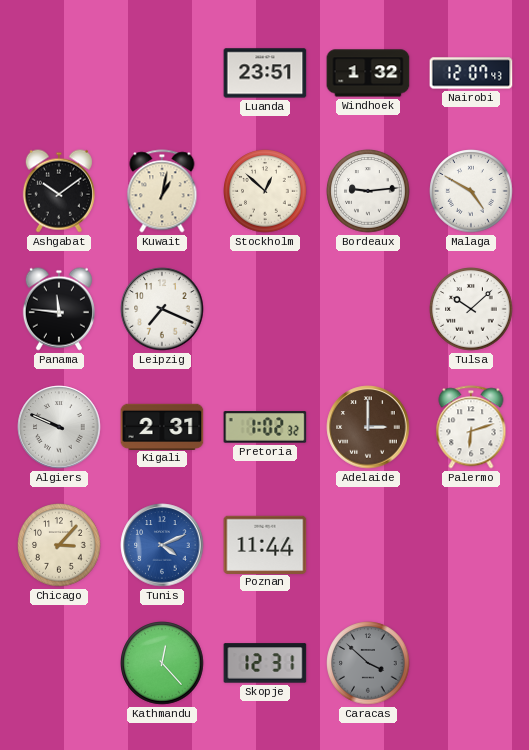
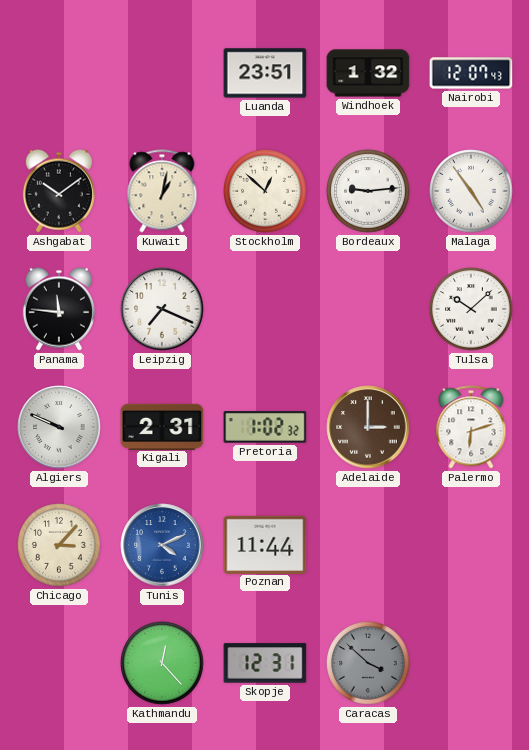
Malaga: 4:50 -> 4:54
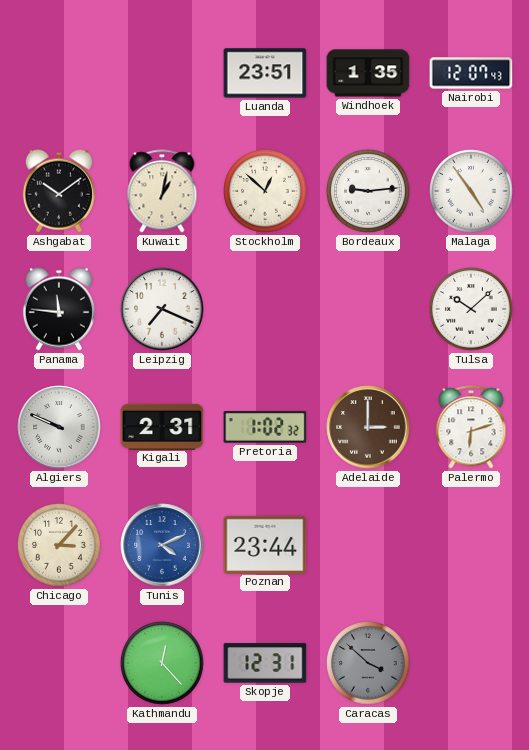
Windhoek: 1:32 -> 1:35
Poznan: 11:44 -> 23:44
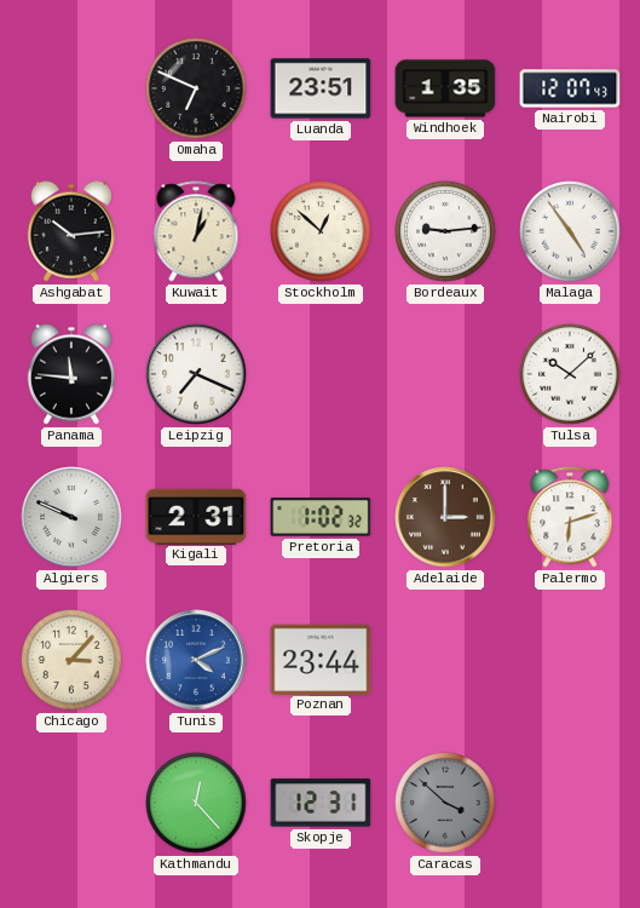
Omaha: none -> 6:49
Ashgabat: 10:09 -> 10:14
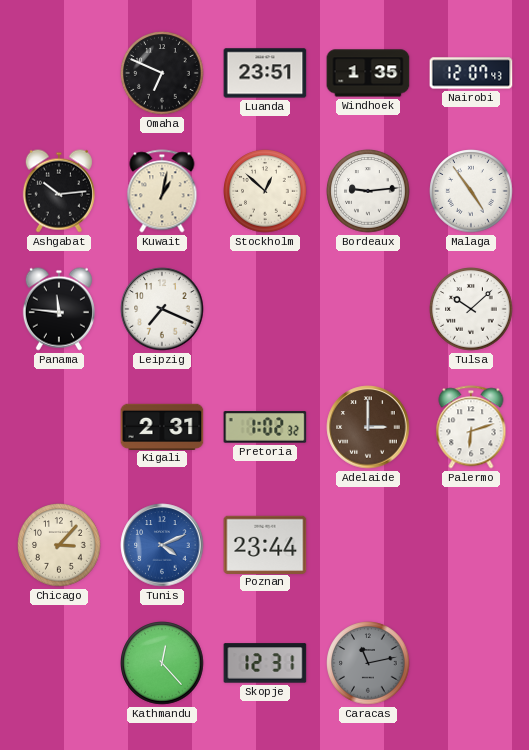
Algiers: 9:49 -> none
Caracas: 3:52 -> 11:13
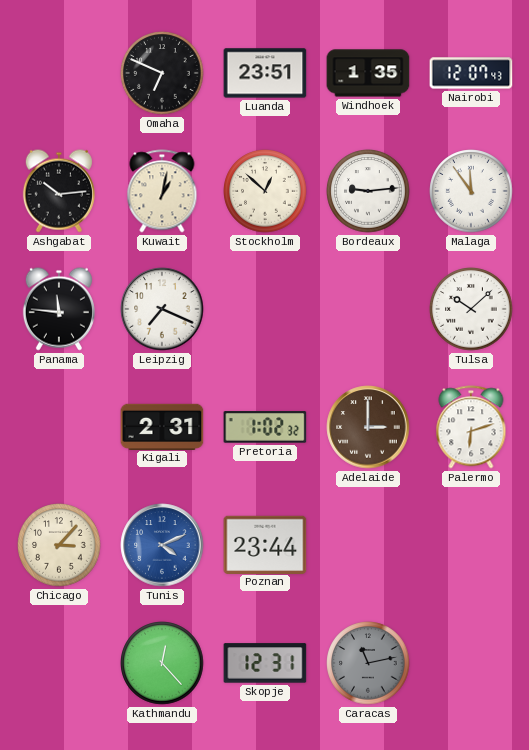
Malaga: 4:54 -> 11:54
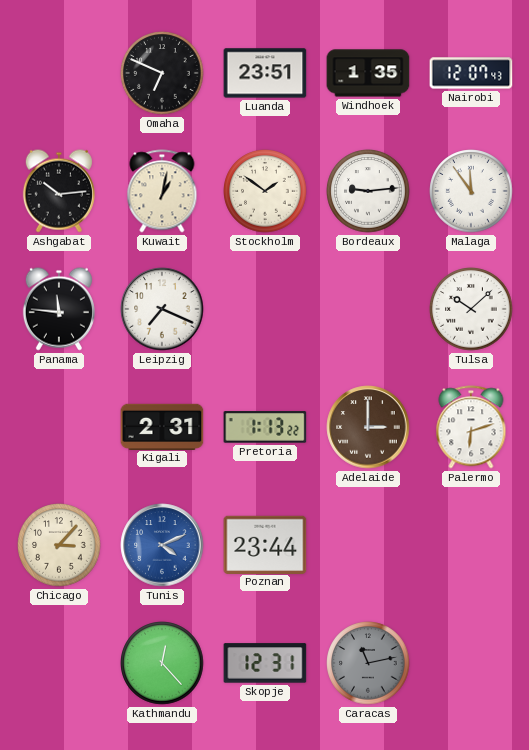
Stockholm: 12:52 -> 1:51
Pretoria: 1:02 -> 1:13
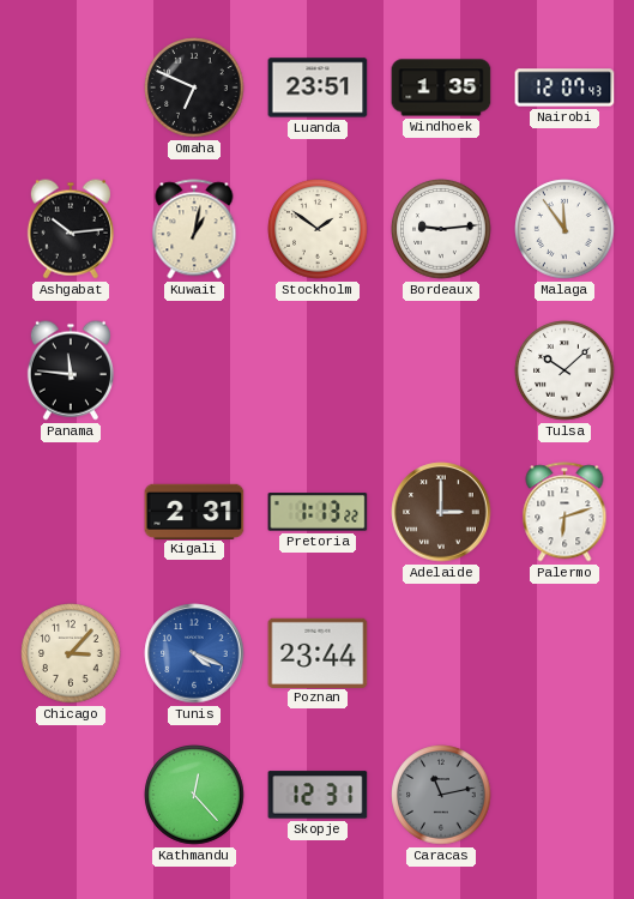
Leipzig: 7:19 -> none
Tunis: 4:11 -> 4:19
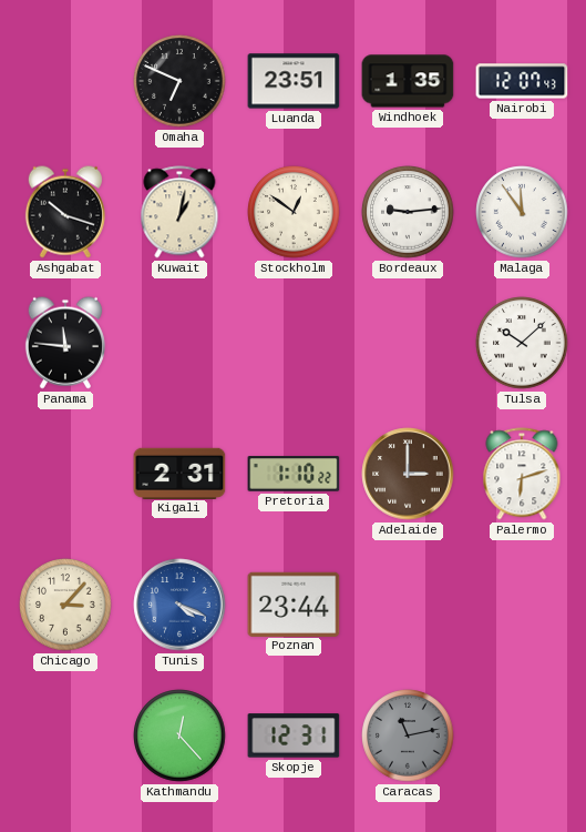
Ashgabat: 10:14 -> 10:18
Stockholm: 1:51 -> 12:51
Pretoria: 1:13 -> 1:10
